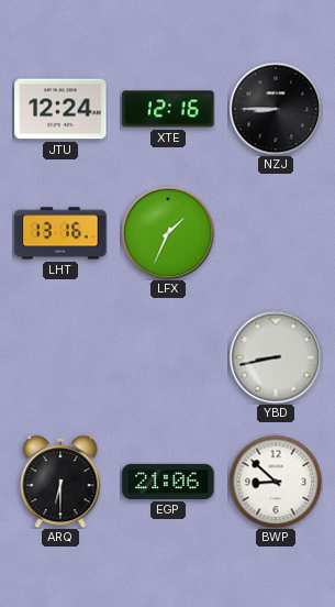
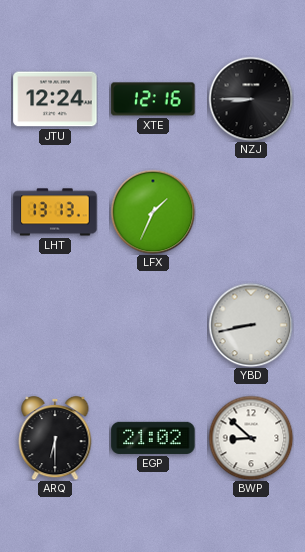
LHT: 13:16 -> 13:13
EGP: 21:06 -> 21:02
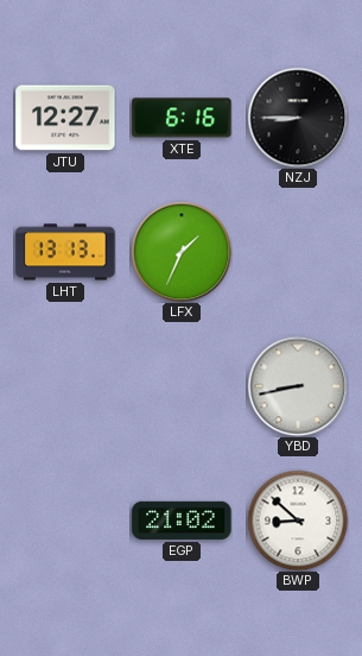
JTU: 12:24 -> 12:27
XTE: 12:16 -> 6:16
ARQ: 6:30 -> none
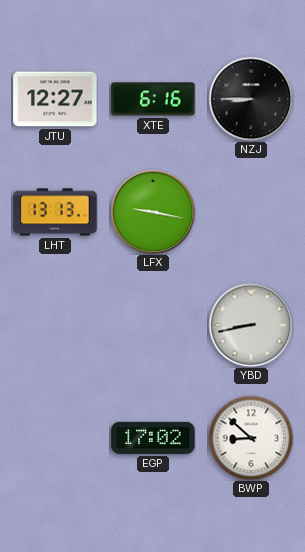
LFX: 1:34 -> 9:17
EGP: 21:02 -> 17:02
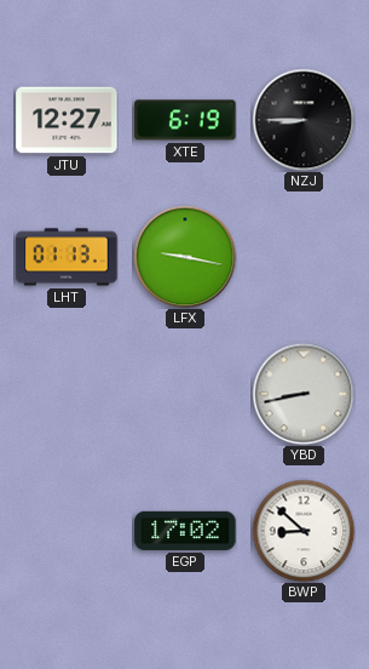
XTE: 6:16 -> 6:19
LHT: 13:13 -> 01:13
